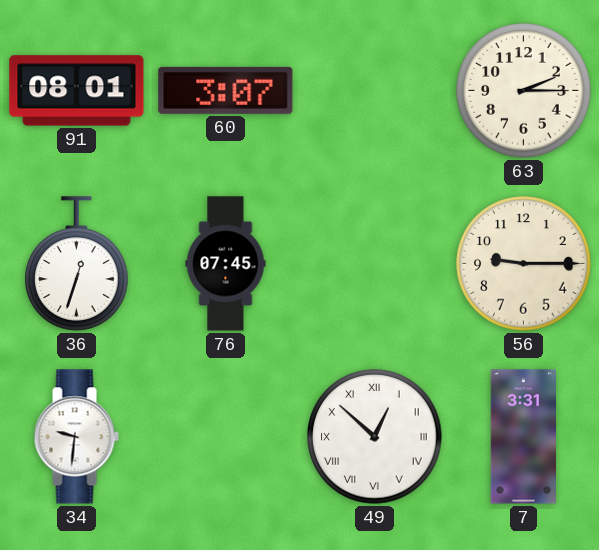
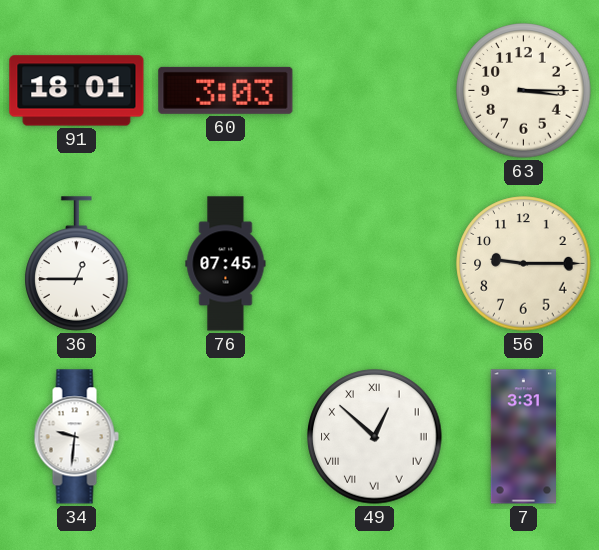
91: 08:01 -> 18:01
60: 3:07 -> 3:03
63: 2:15 -> 3:15
36: 12:33 -> 12:45
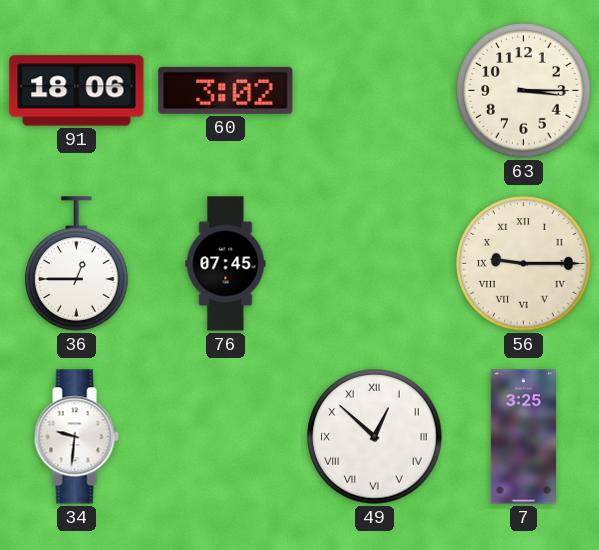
91: 18:01 -> 18:06
60: 3:03 -> 3:02
56 numerals: Arabic -> Roman
7: 3:31 -> 3:25
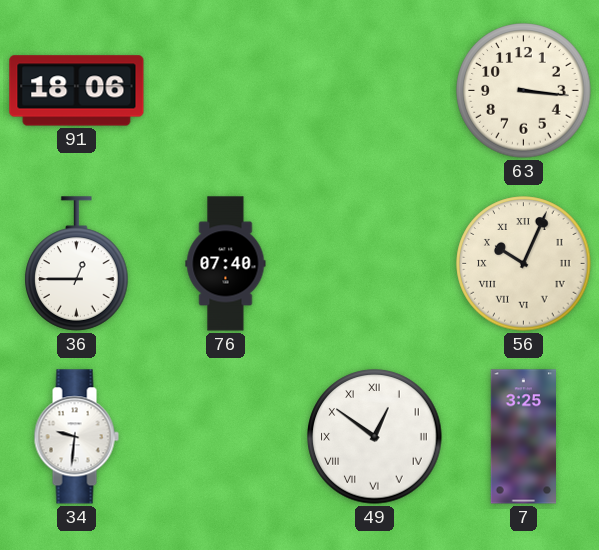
60: 3:02 -> none
63: 3:15 -> 3:16
76: 07:45 -> 07:40
56: 9:15 -> 10:04
49: 12:52 -> 12:51
